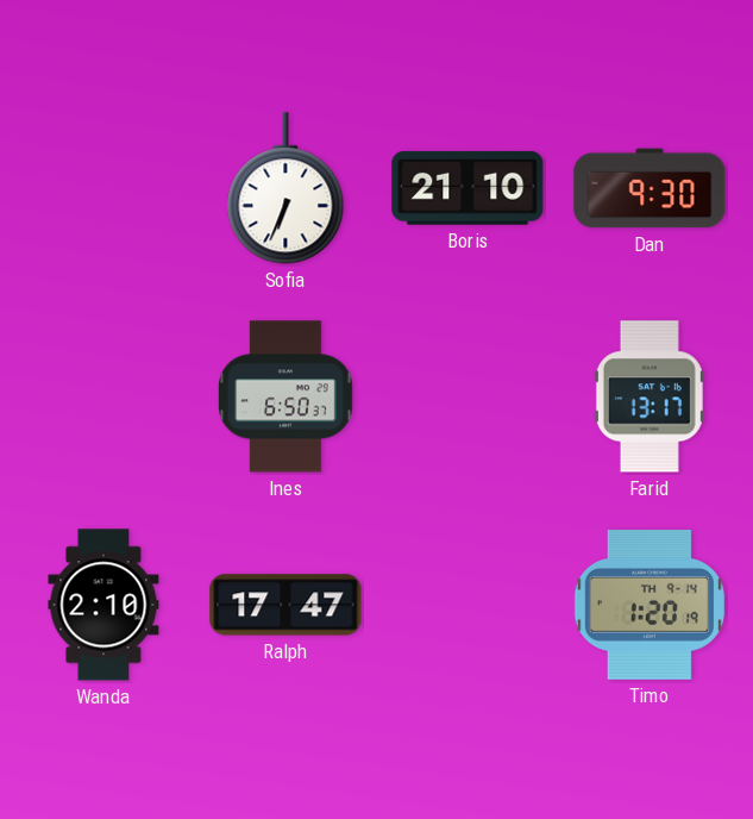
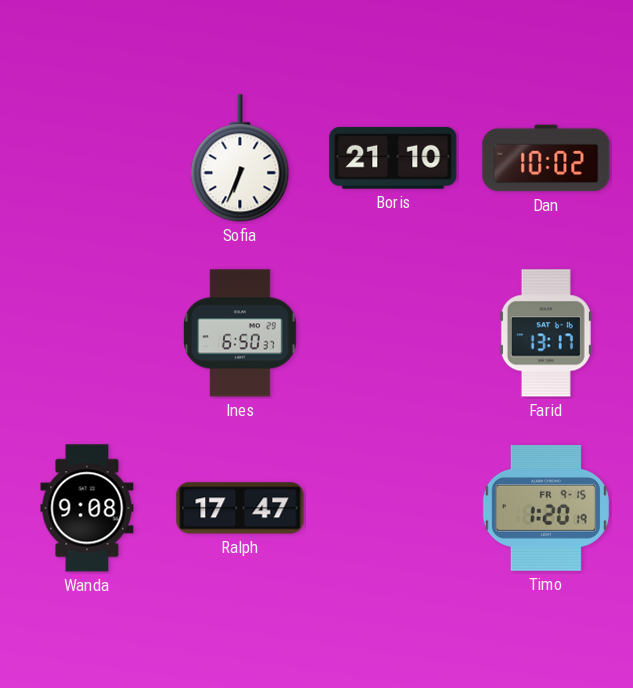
Dan: 9:30 -> 10:02
Wanda: 2:10 -> 9:08
Timo date: TH 9-14 -> FR 9-15
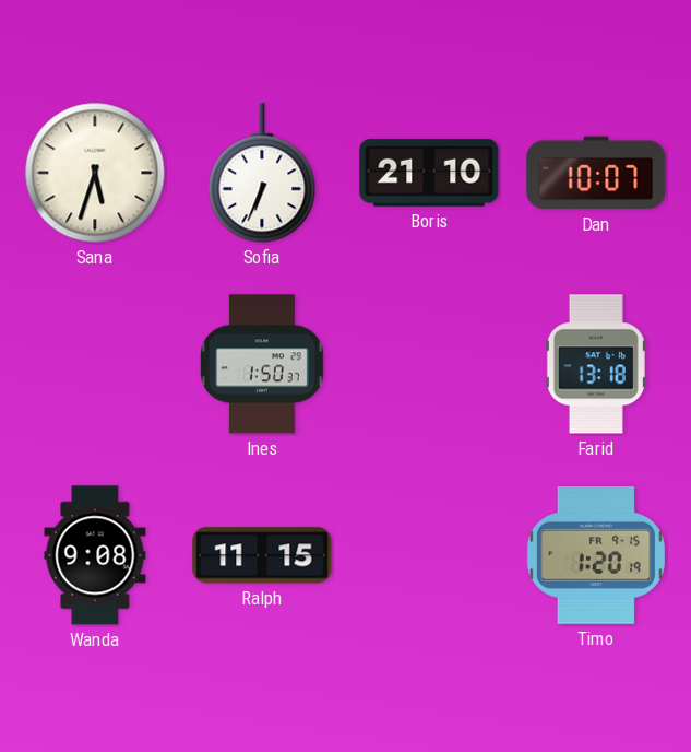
Sana: none -> 5:33
Dan: 10:02 -> 10:07
Ines: 6:50 -> 1:50
Farid: 13:17 -> 13:18
Ralph: 17:47 -> 11:15
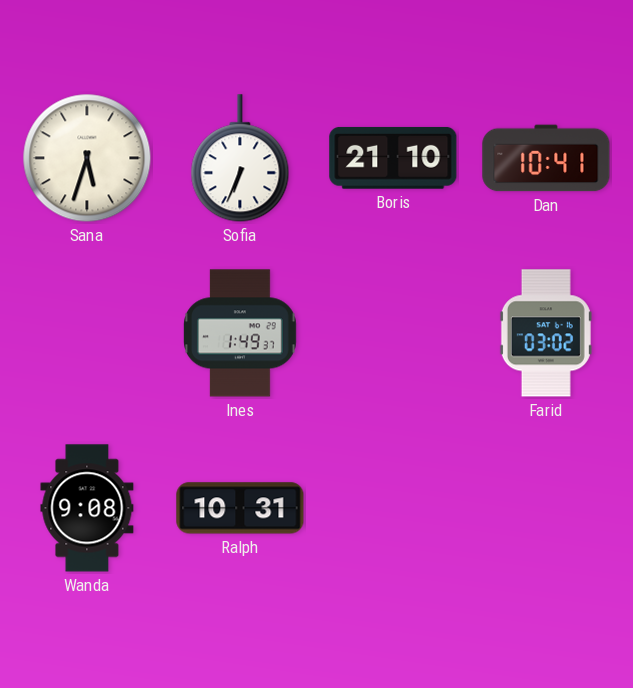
Dan: 10:07 -> 10:41
Ines: 1:50 -> 1:49
Farid: 13:18 -> 03:02
Ralph: 11:15 -> 10:31
Timo: 1:20 -> none
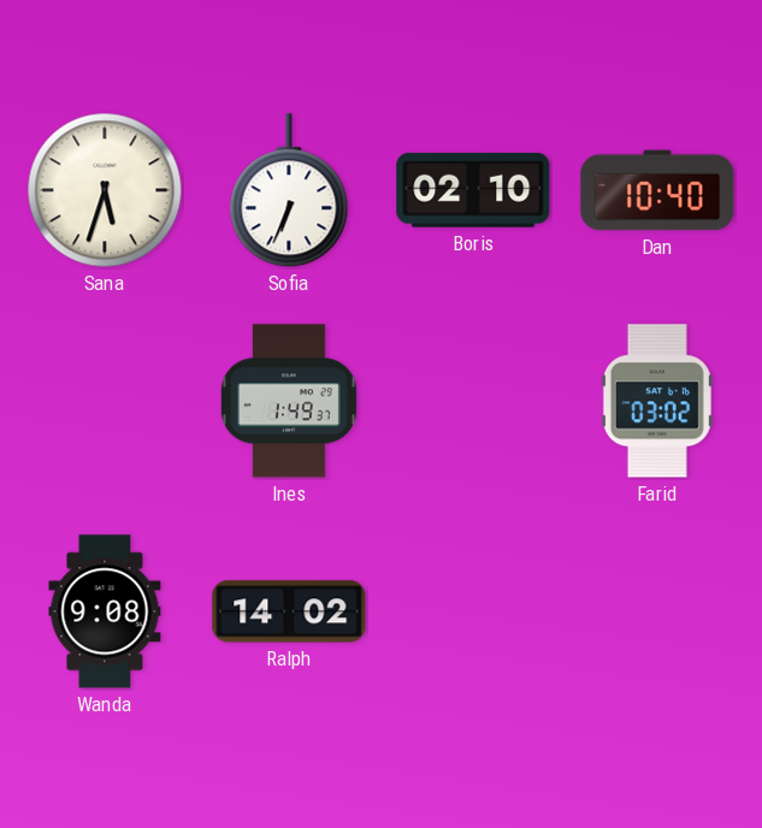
Boris: 21:10 -> 02:10
Dan: 10:41 -> 10:40
Ralph: 10:31 -> 14:02
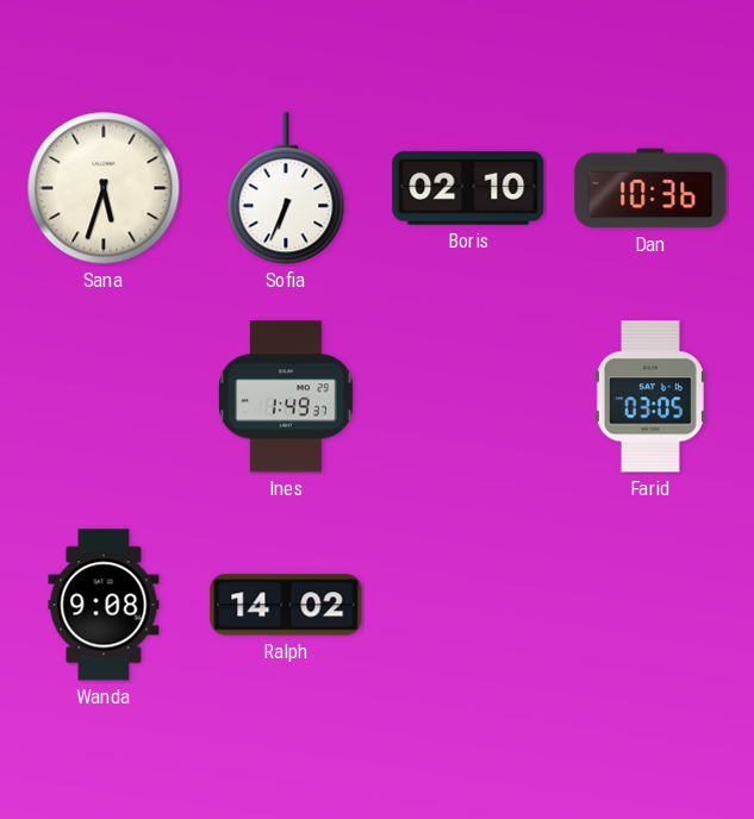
Dan: 10:40 -> 10:36
Farid: 03:02 -> 03:05
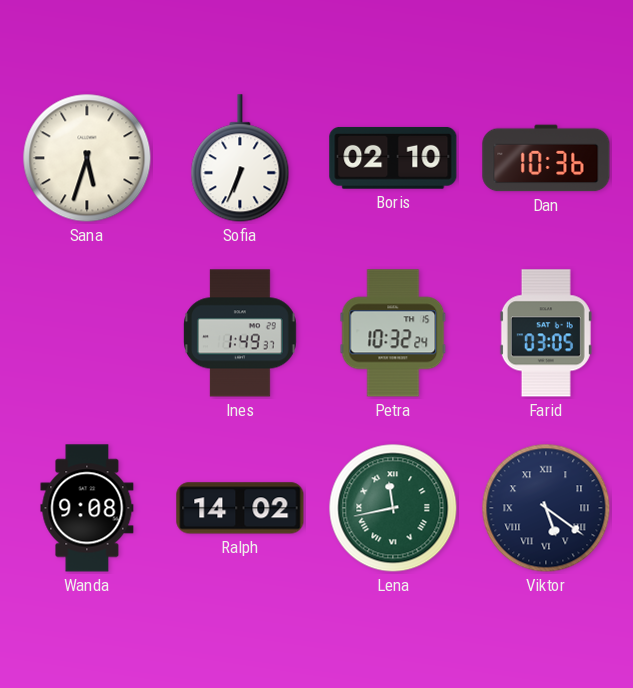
Petra: none -> 10:32
Lena: none -> 11:43
Viktor: none -> 5:21
